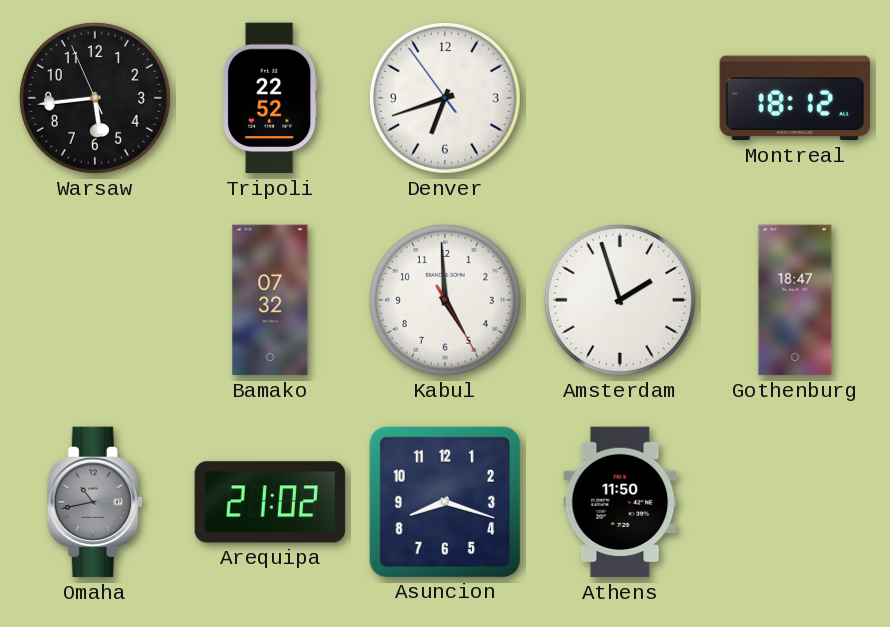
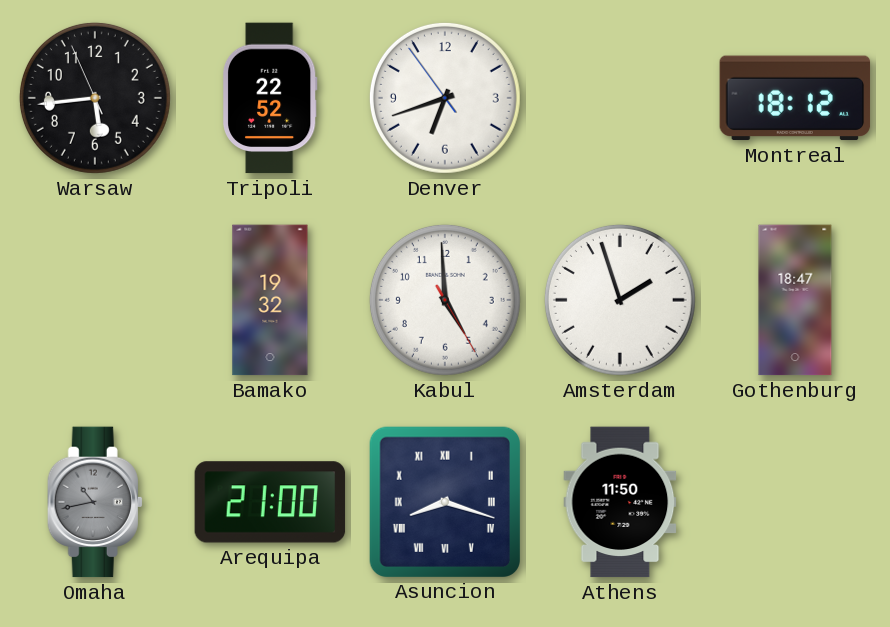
Bamako: 07:32 -> 19:32
Arequipa: 21:02 -> 21:00
Asuncion numerals: Arabic -> Roman
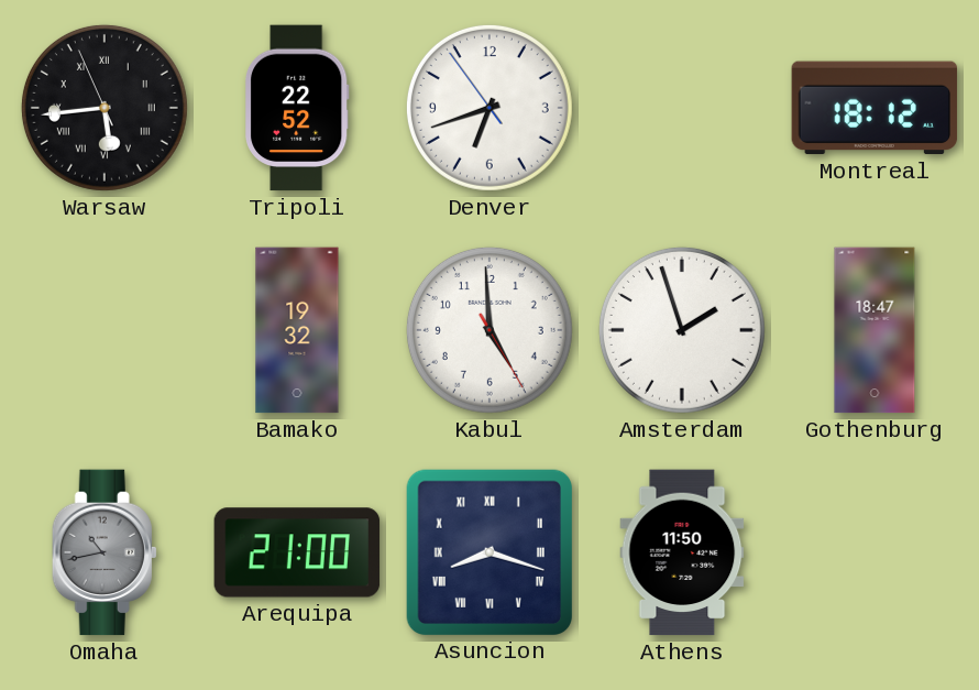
Warsaw numerals: Arabic -> Roman
